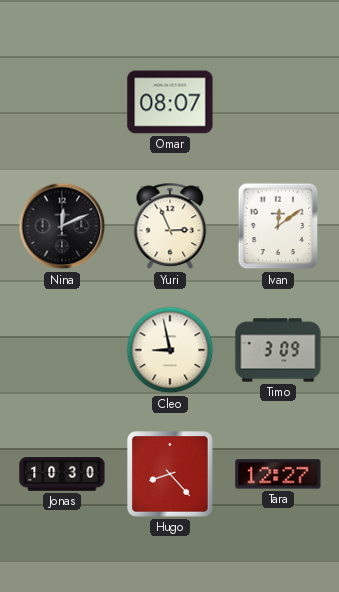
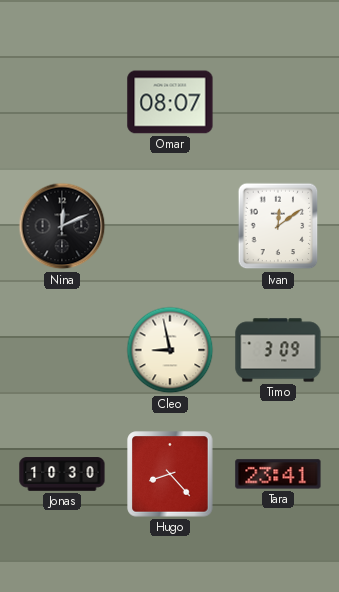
Yuri: 2:56 -> none
Tara: 12:27 -> 23:41
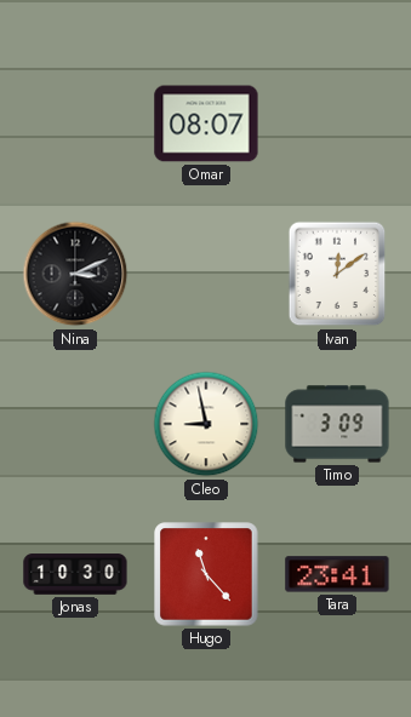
Nina: 12:11 -> 3:11
Hugo: 8:23 -> 11:23
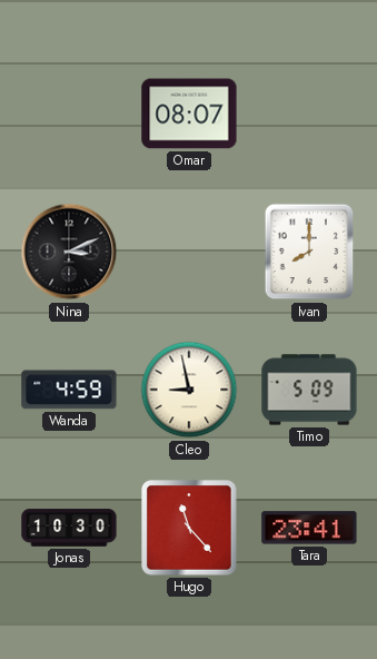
Ivan: 12:09 -> 8:00
Wanda: none -> 4:59
Timo: 3:09 -> 5:09
